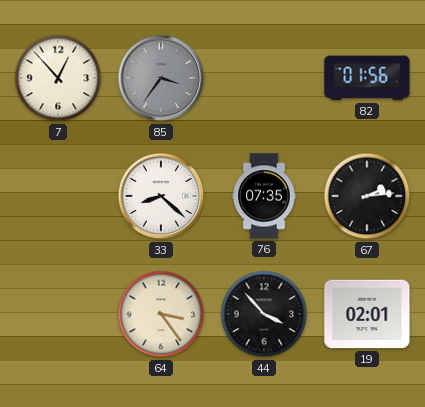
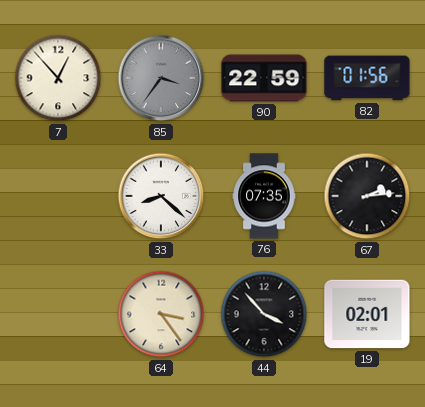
90: none -> 22:59
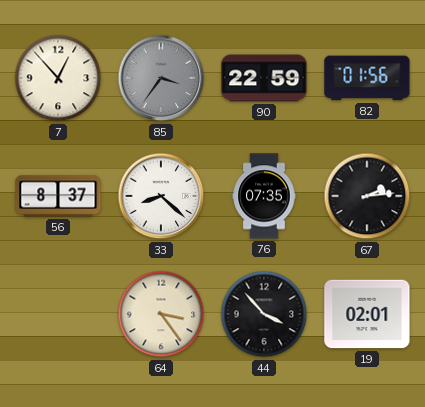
56: none -> 8:37
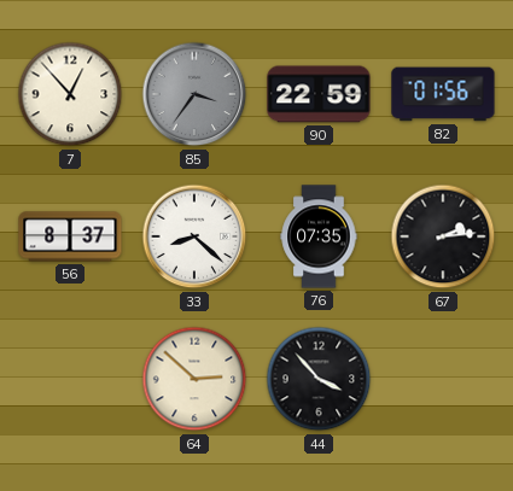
64: 3:24 -> 2:52
19: 02:01 -> none
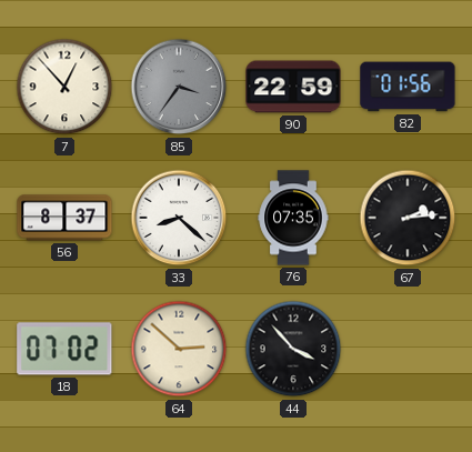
18: none -> 07:02
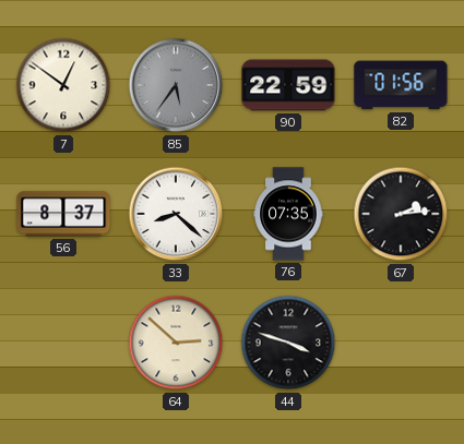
7: 12:53 -> 12:51
85: 3:36 -> 5:36
18: 07:02 -> none
44: 3:53 -> 3:48
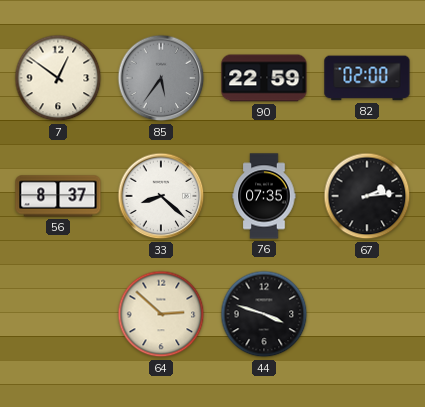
82: 01:56 -> 02:00
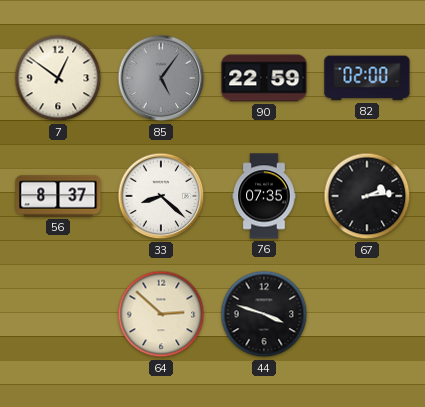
85: 5:36 -> 5:06
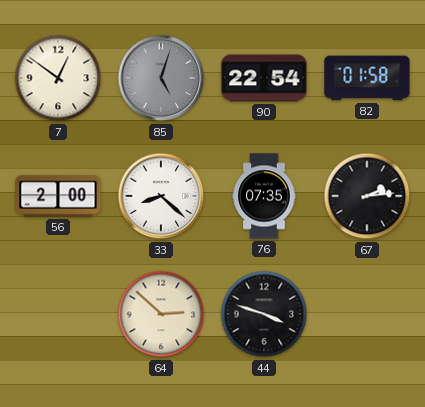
85: 5:06 -> 5:03
90: 22:59 -> 22:54
82: 02:00 -> 01:58
56: 8:37 -> 2:00
